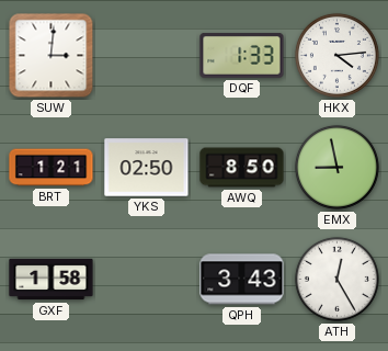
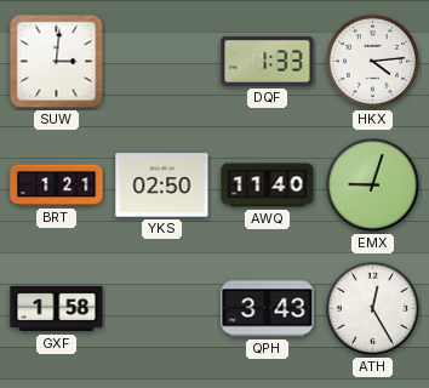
AWQ: 8:50 -> 11:40
EMX: 8:58 -> 9:03
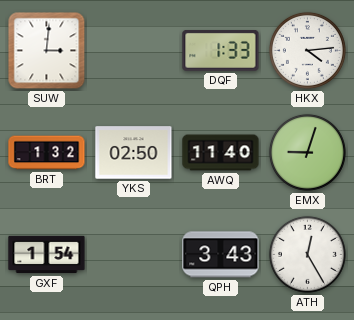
BRT: 1:21 -> 1:32
GXF: 1:58 -> 1:54
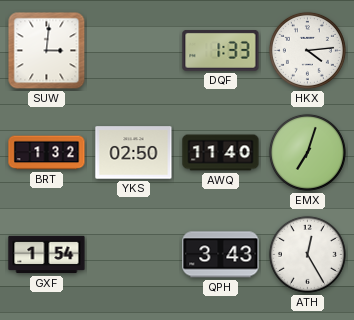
EMX: 9:03 -> 7:03
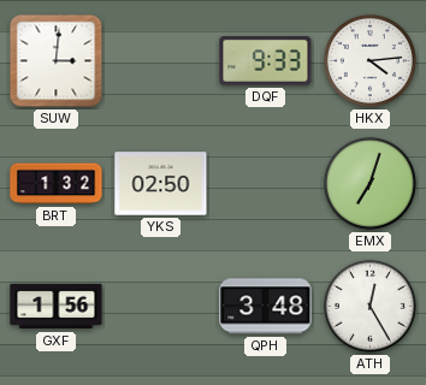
DQF: 1:33 -> 9:33
AWQ: 11:40 -> none
GXF: 1:54 -> 1:56
QPH: 3:43 -> 3:48
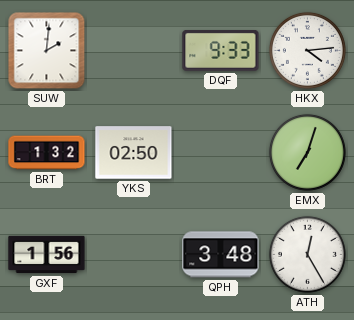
SUW: 3:01 -> 2:01
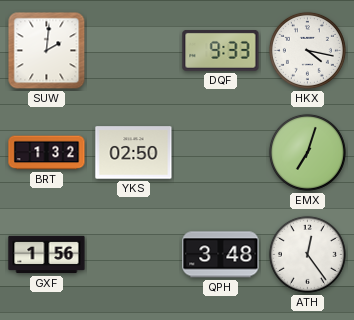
HKX: 4:14 -> 4:17
ATH: 12:25 -> 12:24
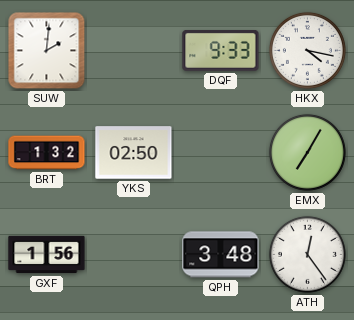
EMX: 7:03 -> 7:05
